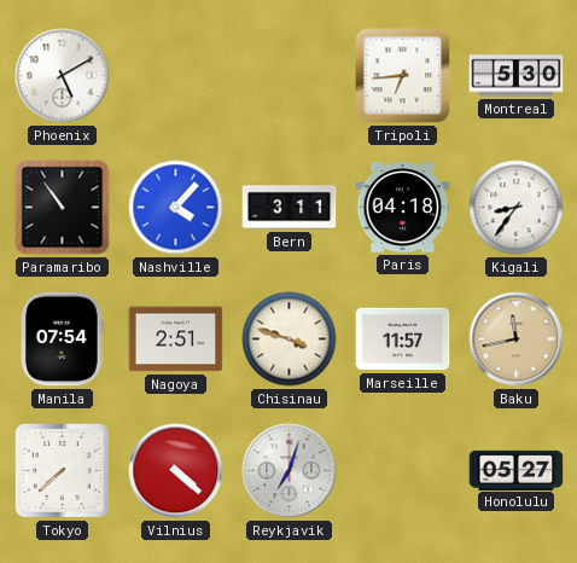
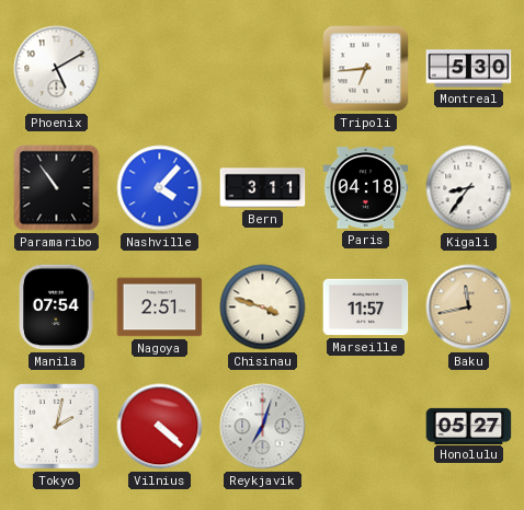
Tokyo: 7:38 -> 2:02
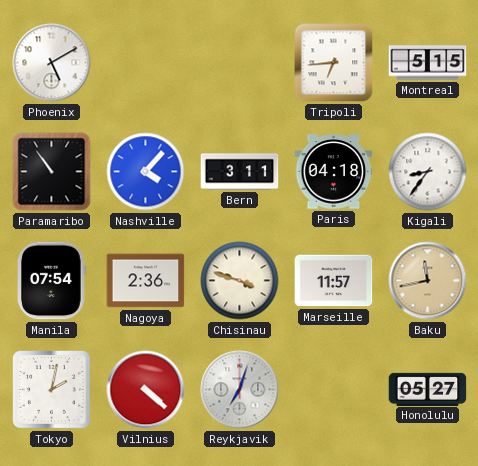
Montreal: 5:30 -> 5:15
Nagoya: 2:51 -> 2:36
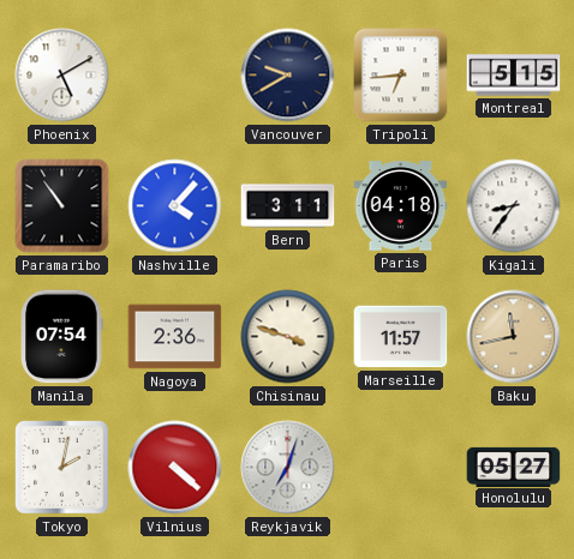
Vancouver: none -> 9:40
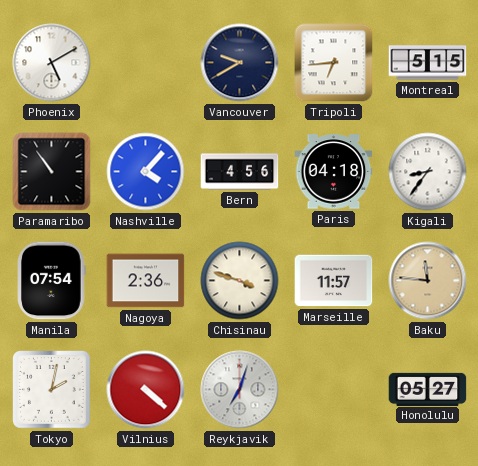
Bern: 3:11 -> 4:56
Baku: 11:43 -> 11:46
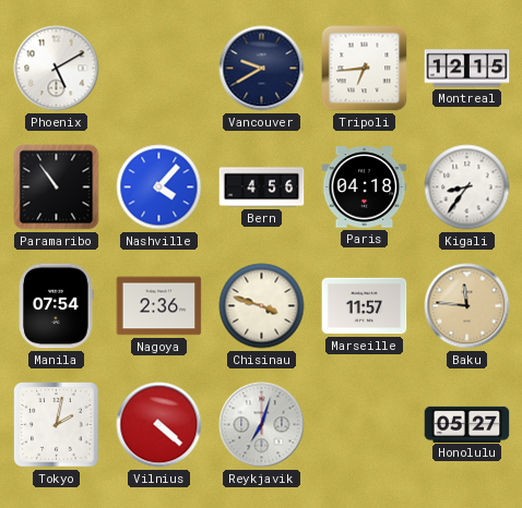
Montreal: 5:15 -> 12:15
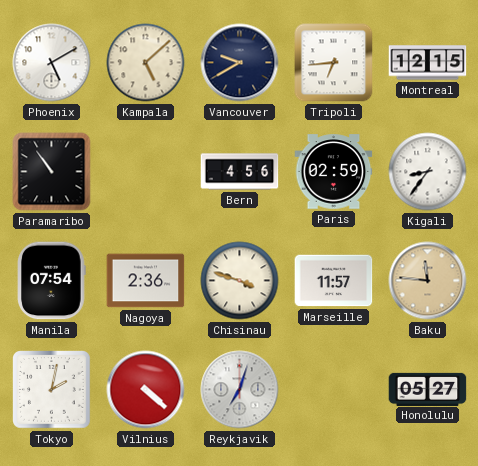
Kampala: none -> 5:08
Nashville: 4:07 -> none
Paris: 04:18 -> 02:59
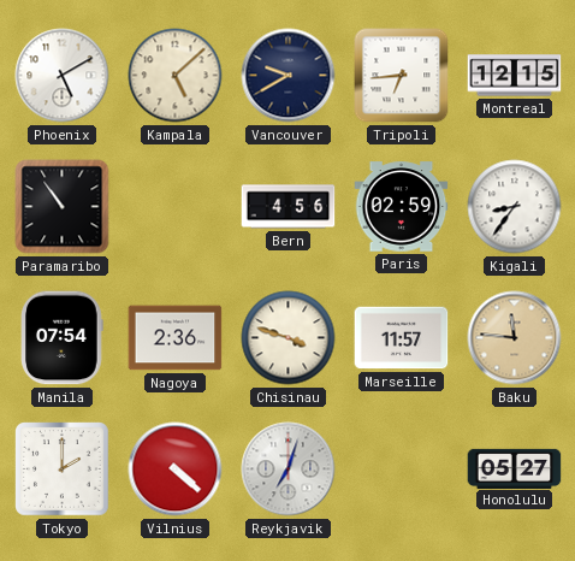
Tokyo: 2:02 -> 2:00
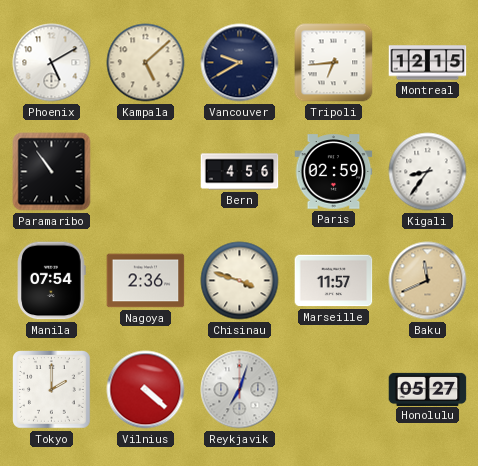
Baku: 11:46 -> 11:41
